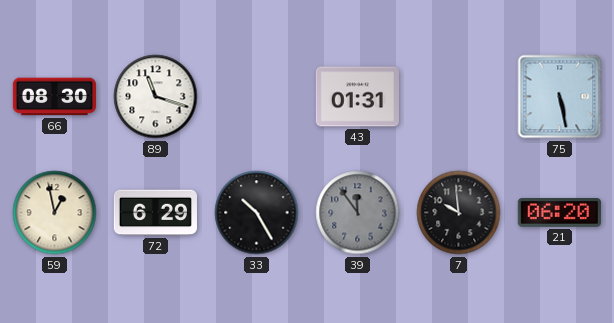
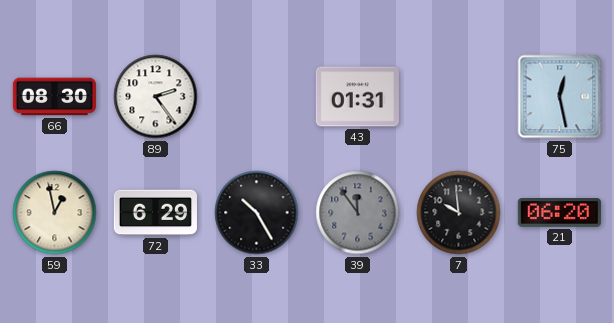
89: 11:18 -> 2:24
75: 5:28 -> 12:28
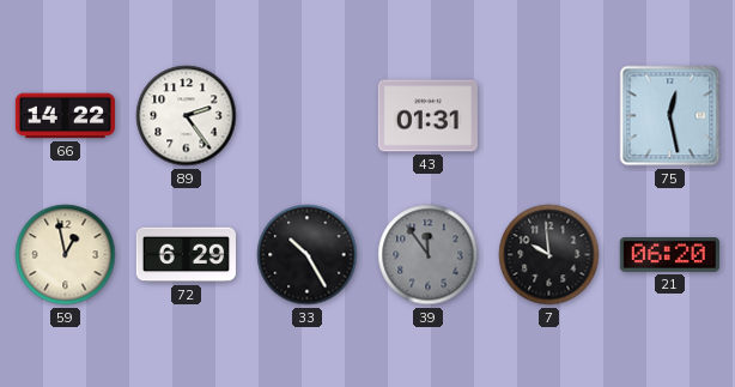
66: 08:30 -> 14:22
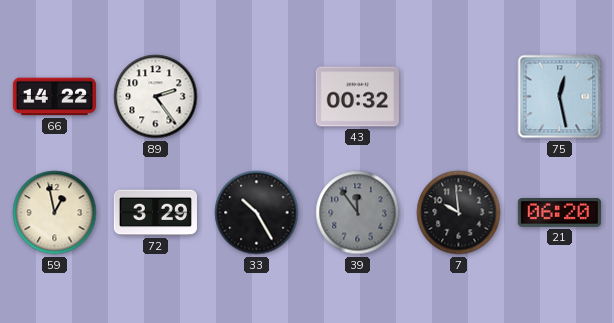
43: 01:31 -> 00:32
72: 6:29 -> 3:29
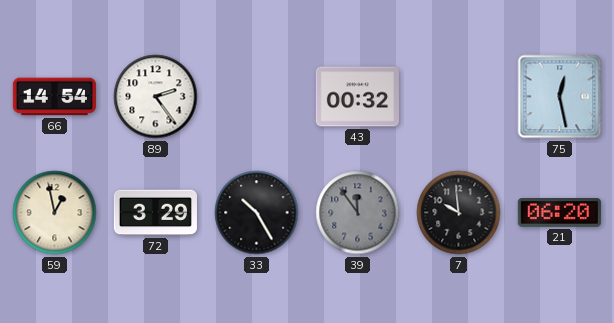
66: 14:22 -> 14:54
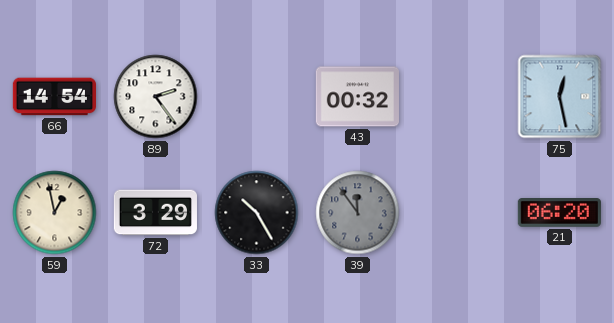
7: 9:59 -> none
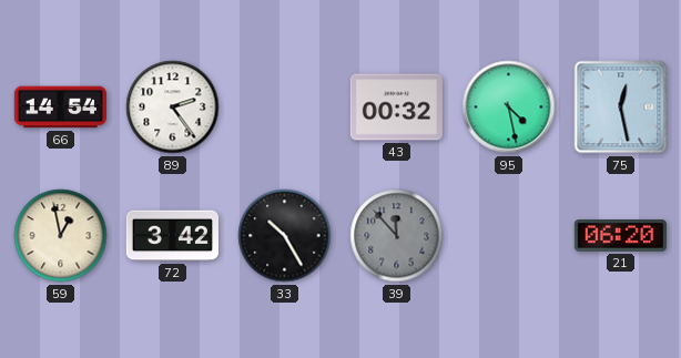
95: none -> 4:28
72: 3:29 -> 3:42
39: 11:54 -> 11:53
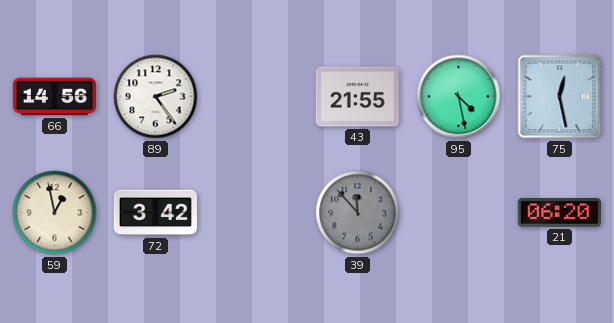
66: 14:54 -> 14:56
43: 00:32 -> 21:55
33: 10:25 -> none
